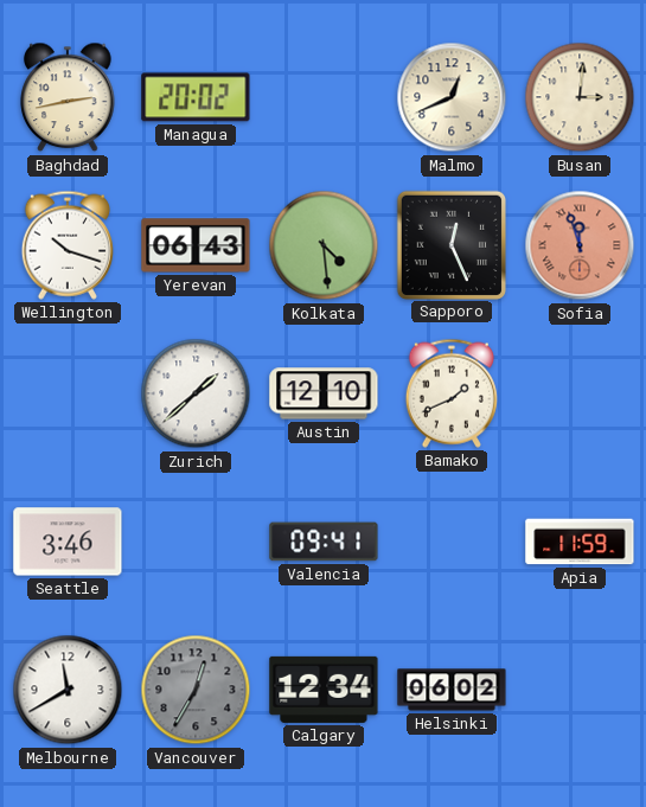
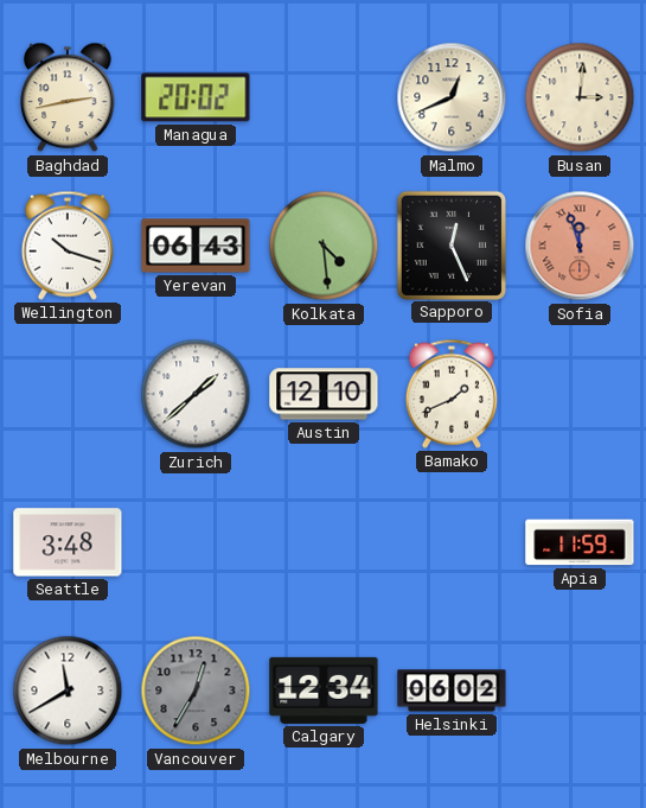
Seattle: 3:46 -> 3:48
Valencia: 09:41 -> none
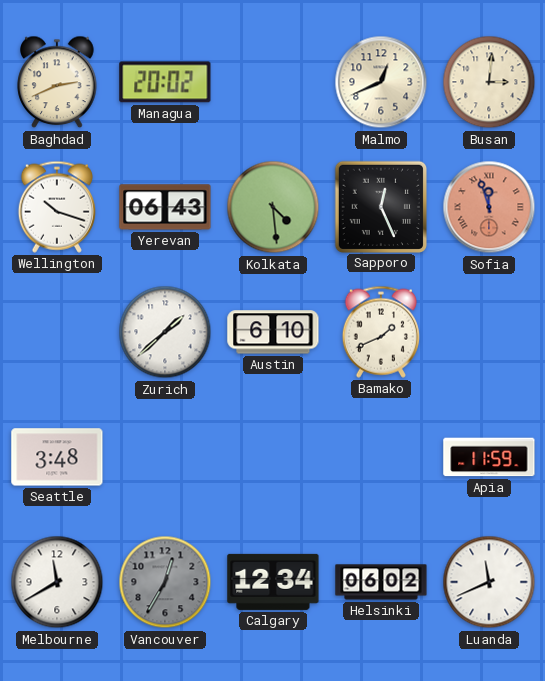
Baghdad: 2:43 -> 2:41
Austin: 12:10 -> 6:10
Luanda: none -> 11:41
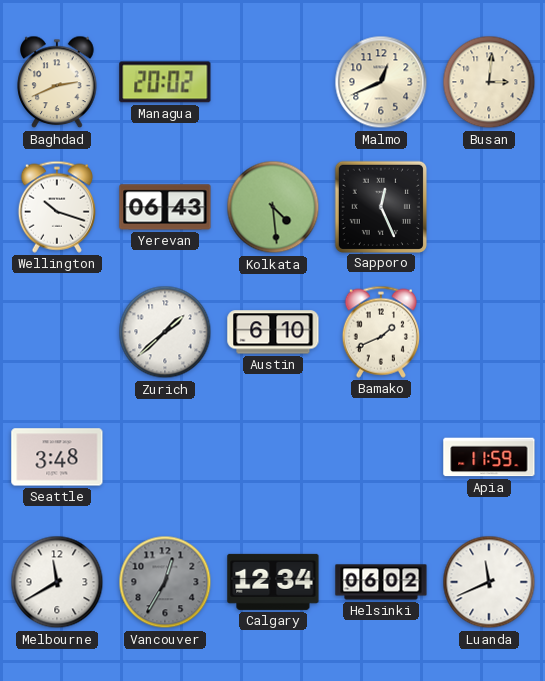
Sofia: 11:57 -> none
